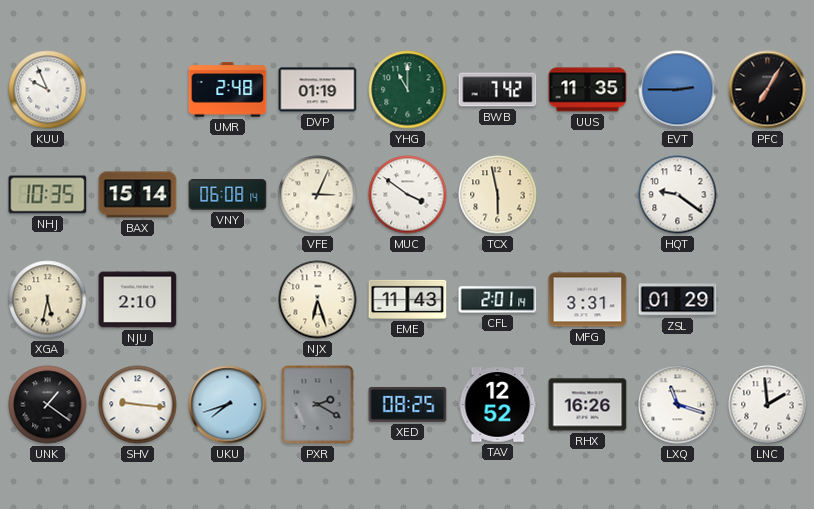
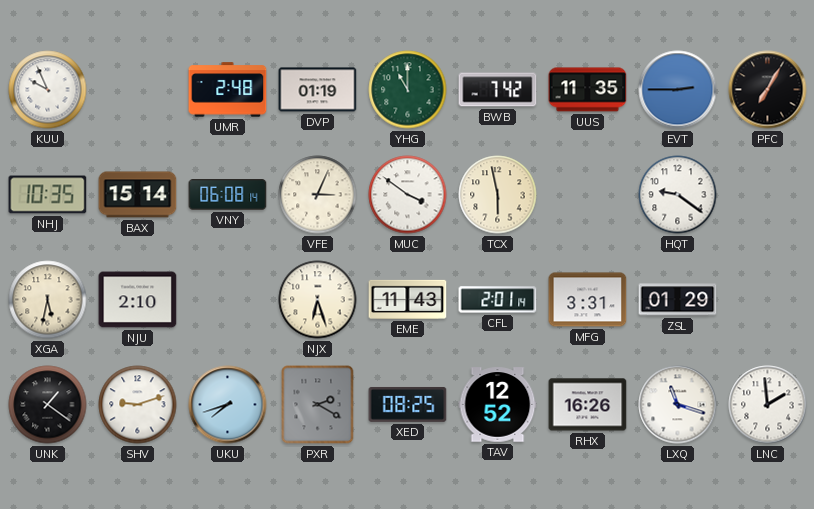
SHV: 9:16 -> 9:12
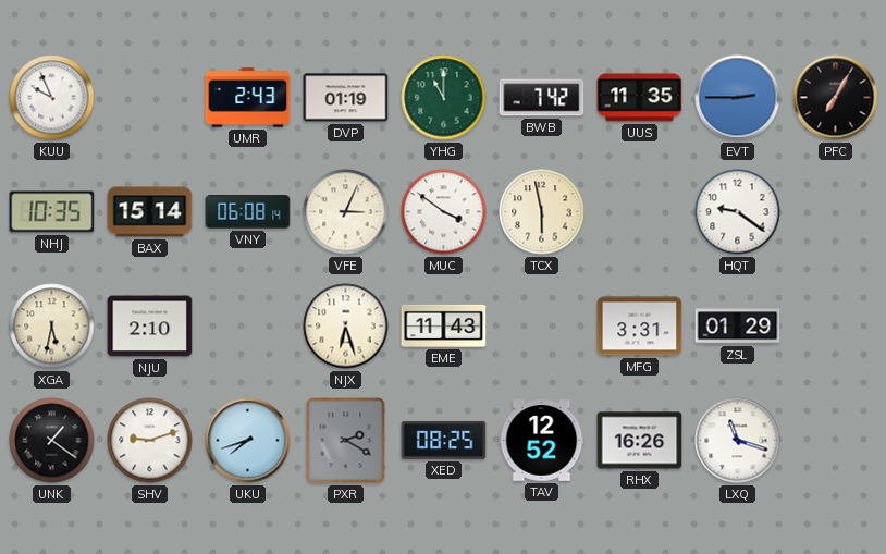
UMR: 2:48 -> 2:43
CFL: 2:01 -> none
LNC: 1:59 -> none
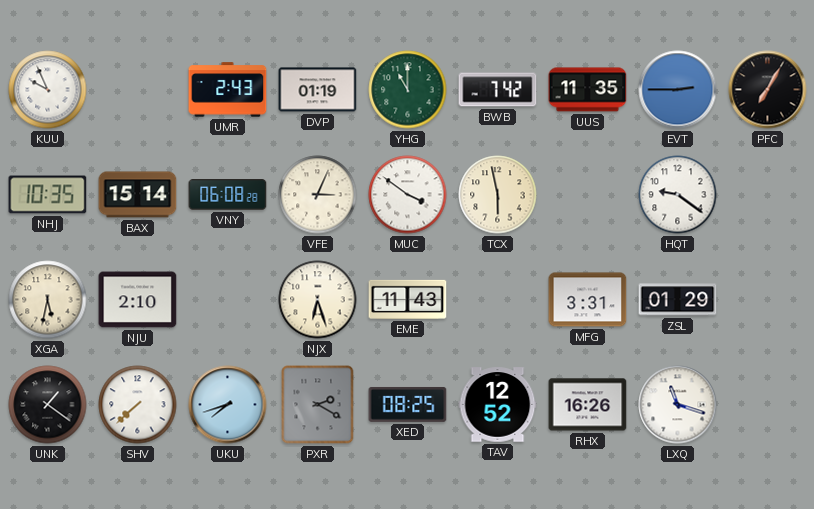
VNY: 06:08:14 -> 06:08:28
SHV: 9:12 -> 7:38
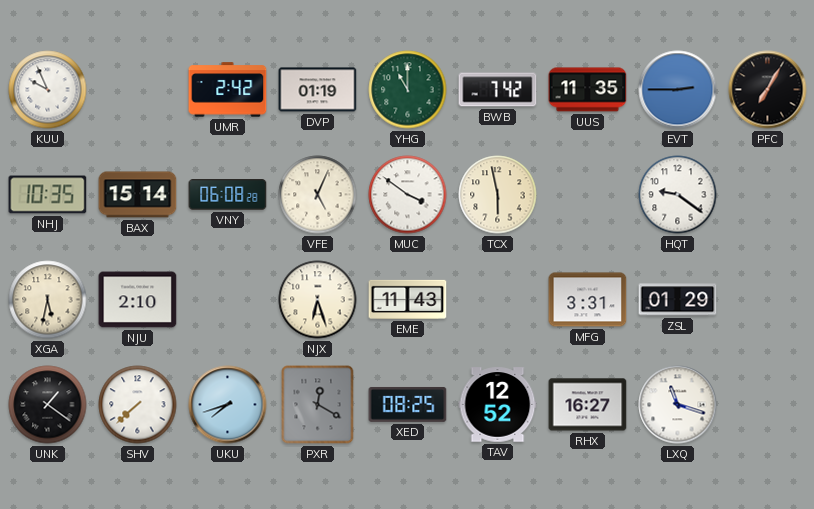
UMR: 2:43 -> 2:42
VFE: 3:04 -> 5:04
PXR: 2:20 -> 12:20
RHX: 16:26 -> 16:27
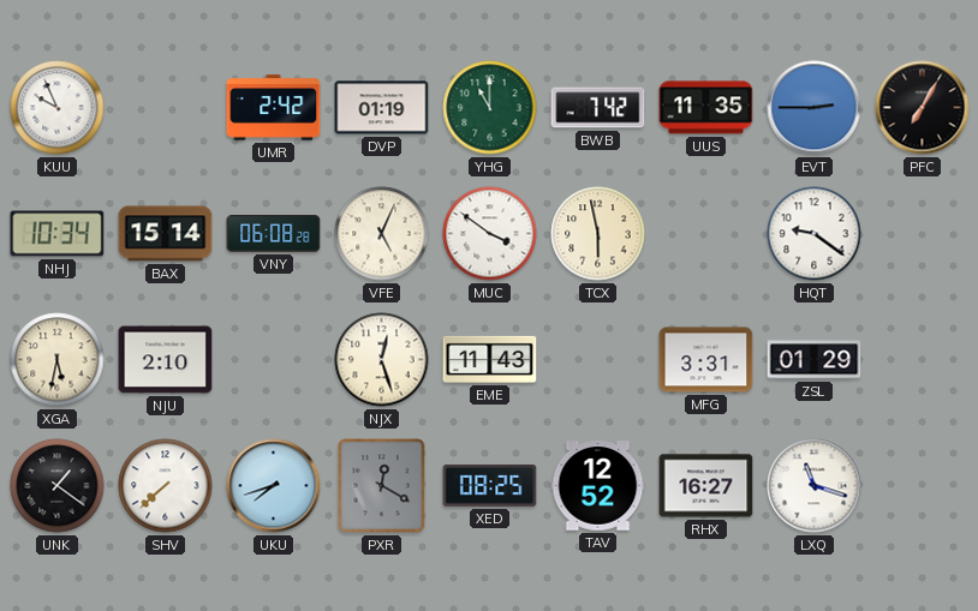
NHJ: 10:35 -> 10:34
NJX: 6:27 -> 12:27
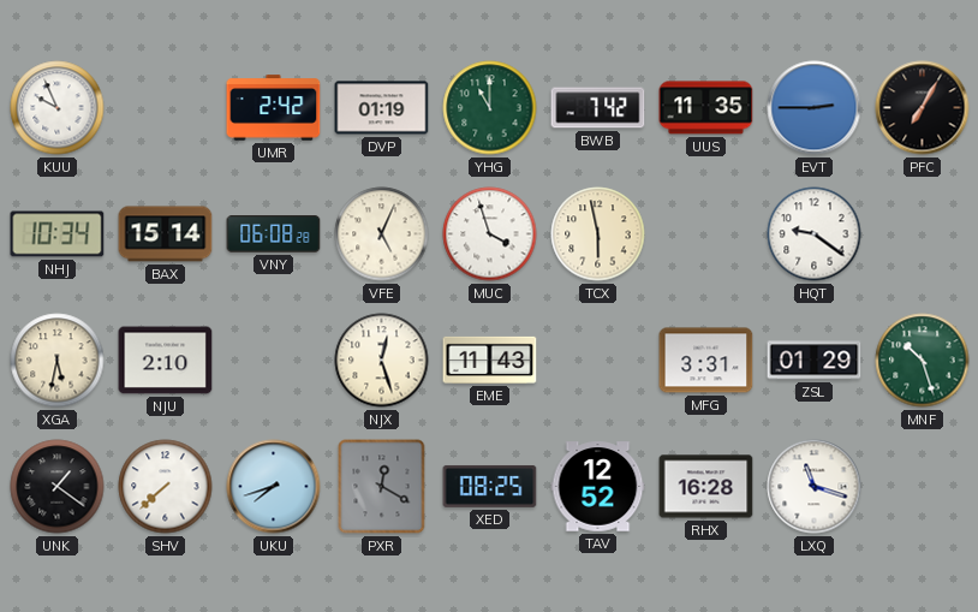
MUC: 3:51 -> 3:57
MNF: none -> 10:27
RHX: 16:27 -> 16:28
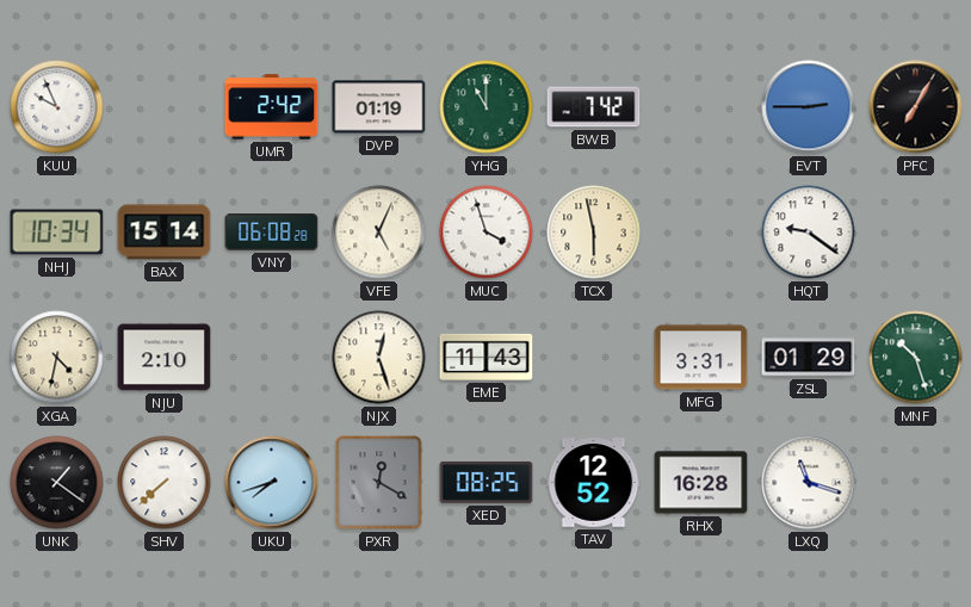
UUS: 11:35 -> none
XGA: 5:32 -> 4:32
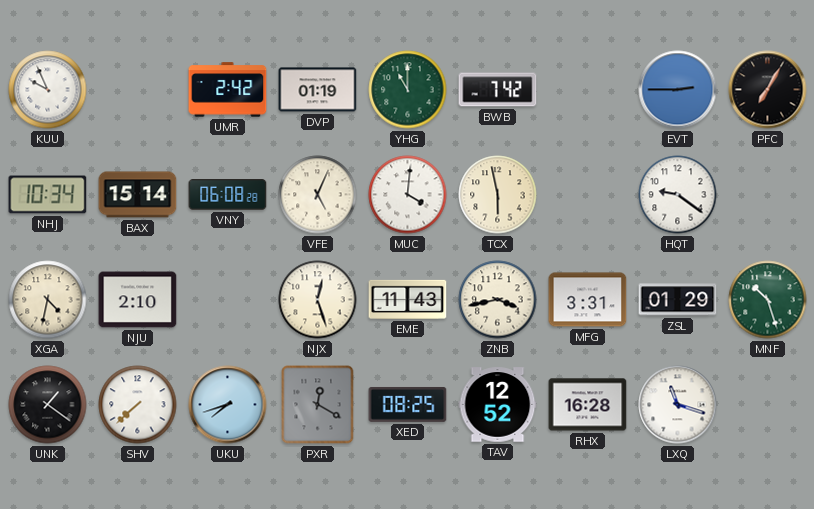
MUC: 3:57 -> 4:01
ZNB: none -> 3:43
